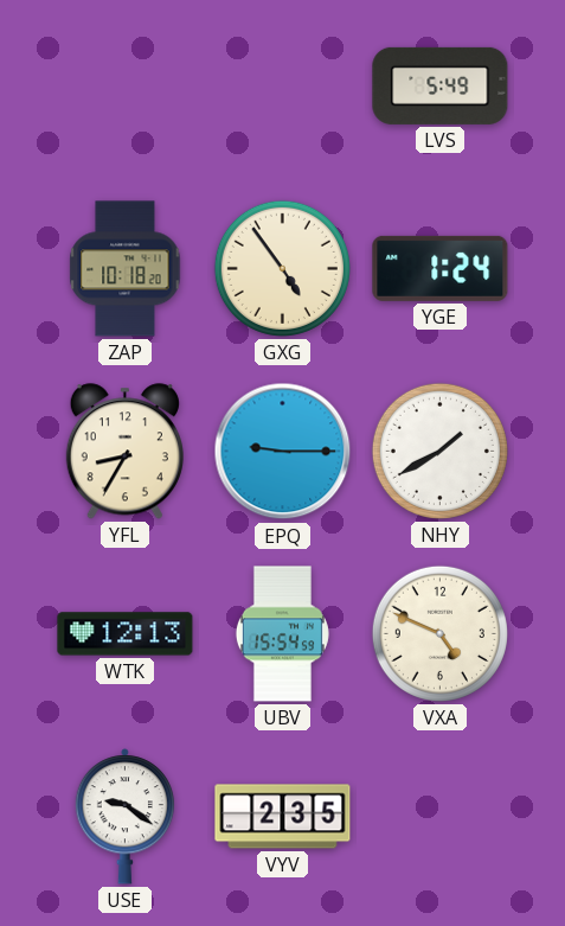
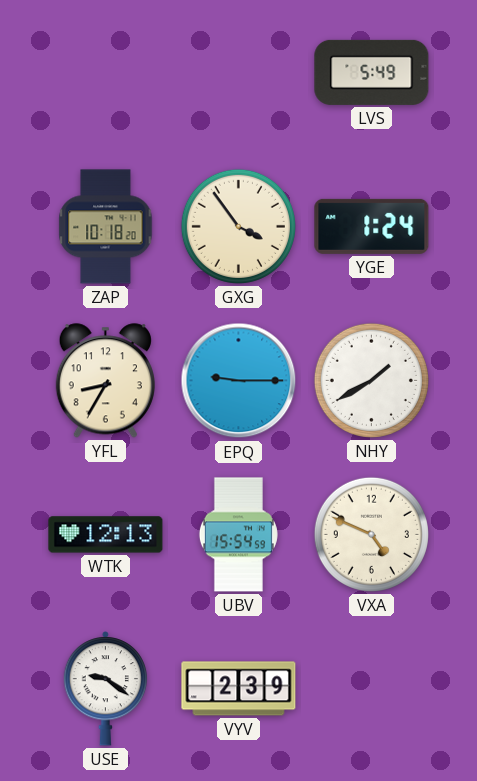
GXG: 4:54 -> 3:54
VYV: 2:35 -> 2:39
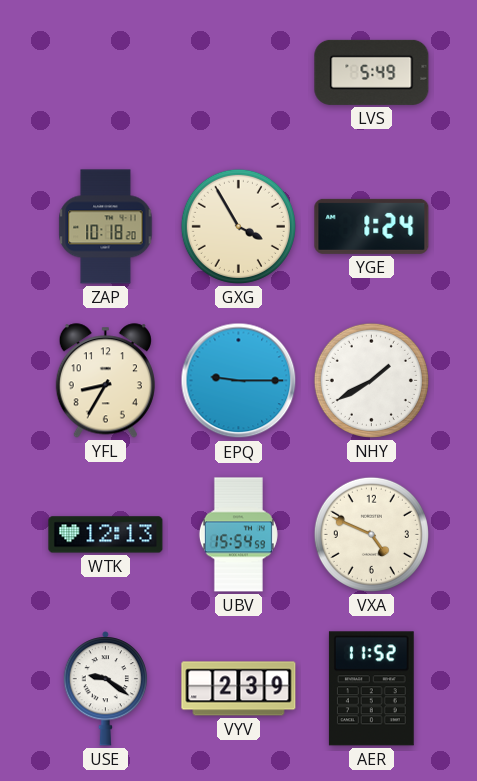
GXG: 3:54 -> 3:55
AER: none -> 11:52
